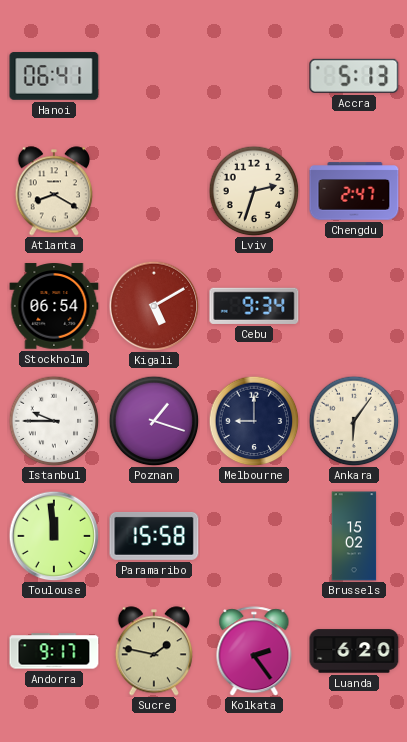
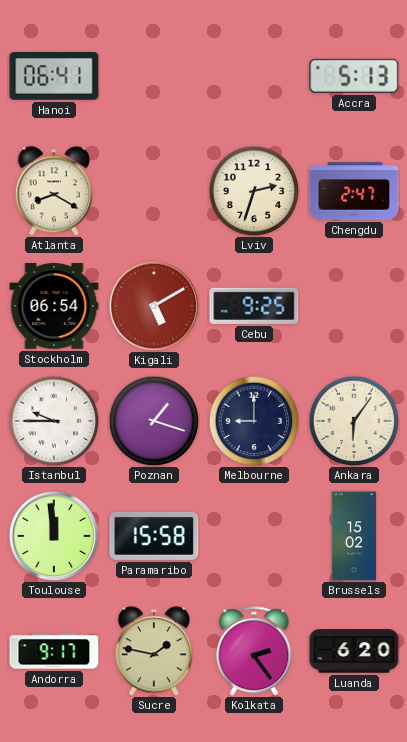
Cebu: 9:34 -> 9:25
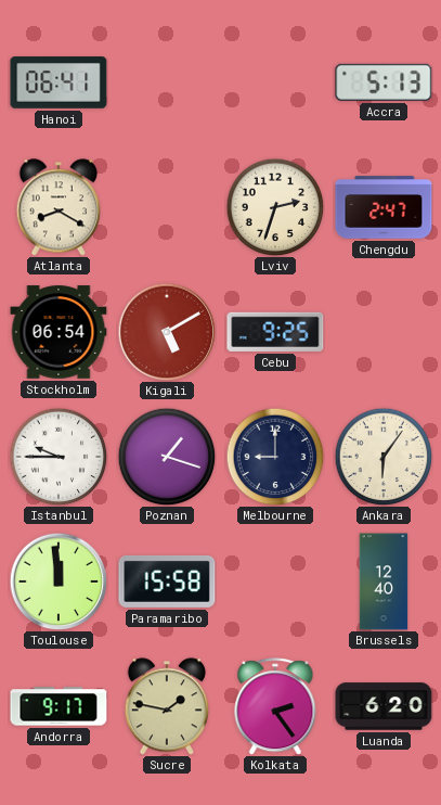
Brussels: 15:02 -> 12:40
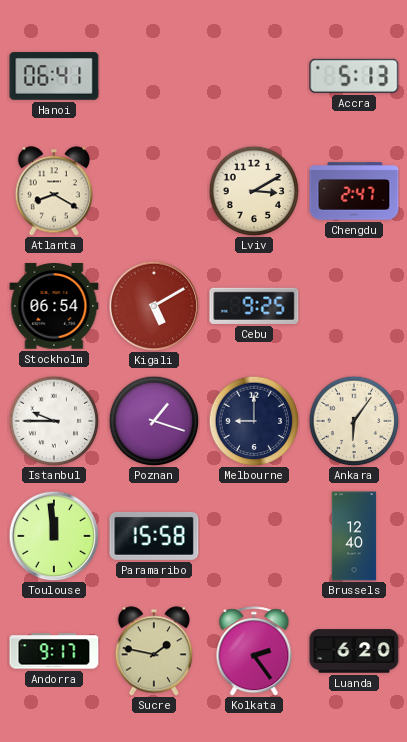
Lviv: 2:33 -> 3:10
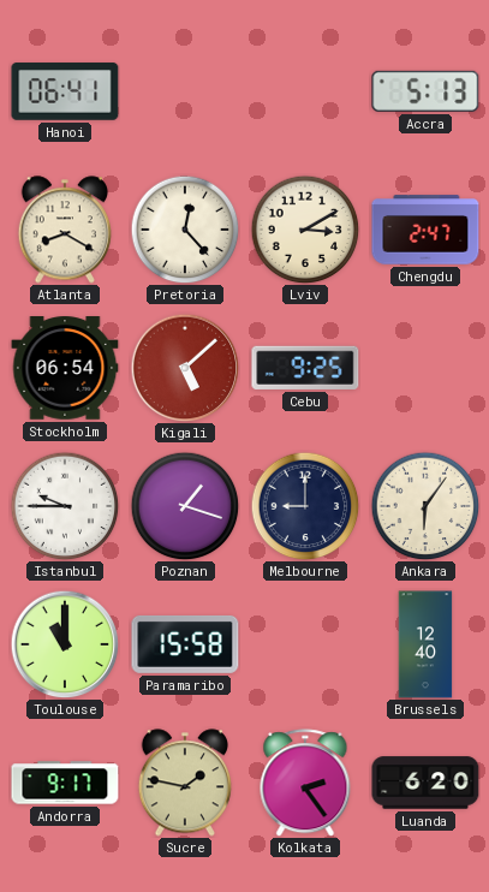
Pretoria: none -> 12:23
Kigali: 5:10 -> 5:08
Toulouse: 11:59 -> 11:00
